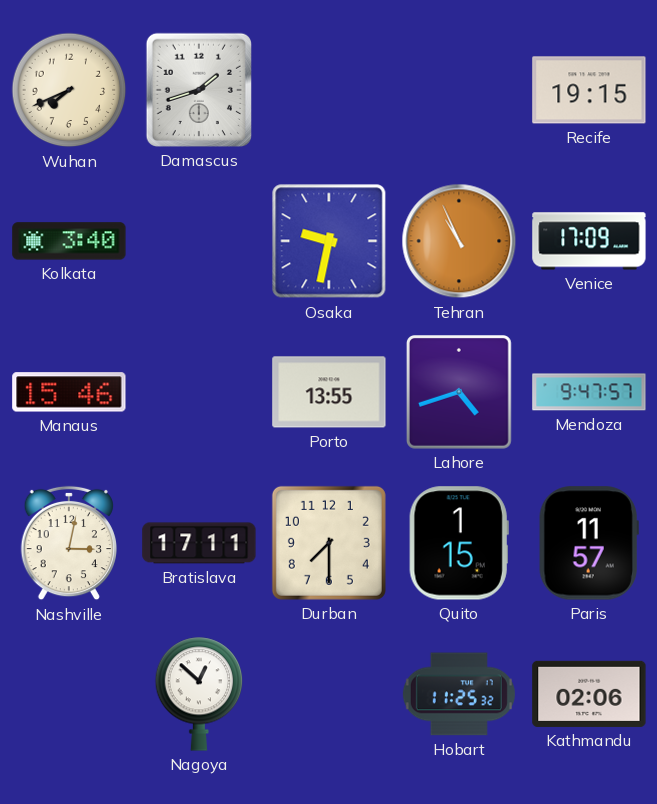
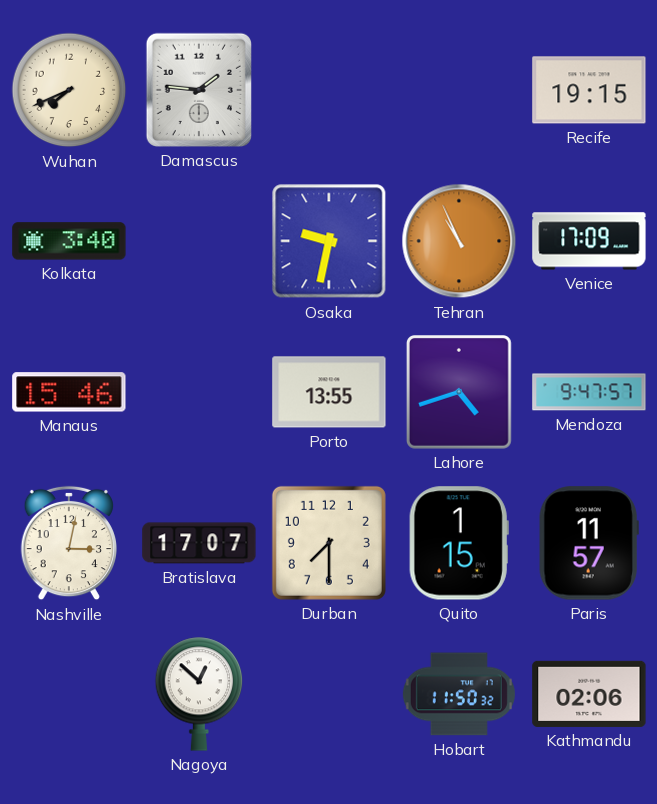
Damascus: 1:42 -> 1:46
Bratislava: 17:11 -> 17:07
Hobart: 11:25 -> 11:50
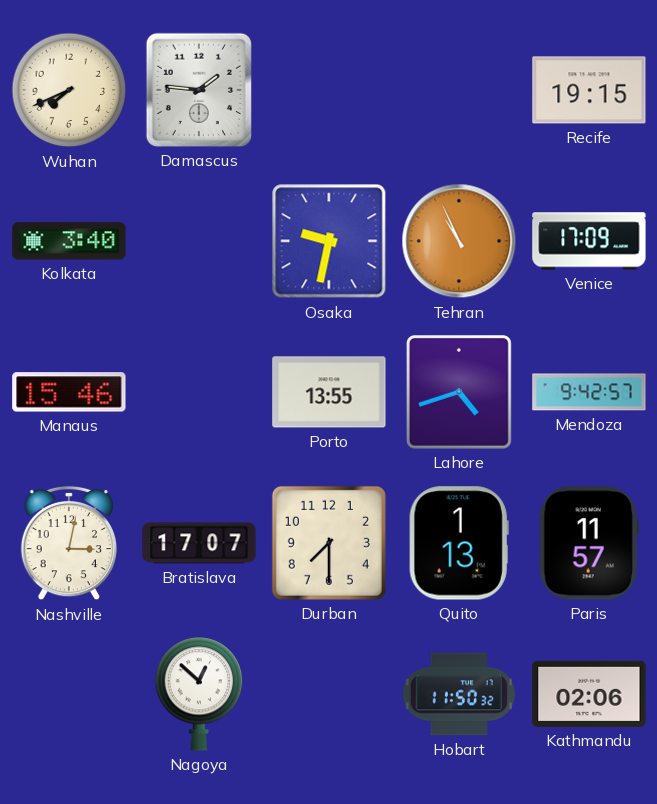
Mendoza: 9:47 -> 9:42
Quito: 1:15 -> 1:13
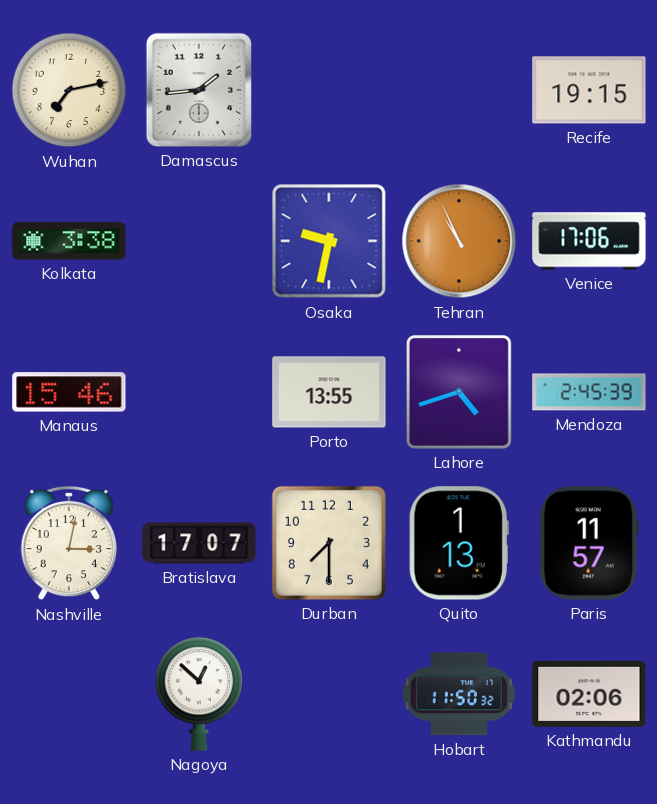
Wuhan: 7:41 -> 7:13
Damascus: 1:46 -> 1:44
Kolkata: 3:40 -> 3:38
Venice: 17:09 -> 17:06
Mendoza: 9:42 -> 2:45
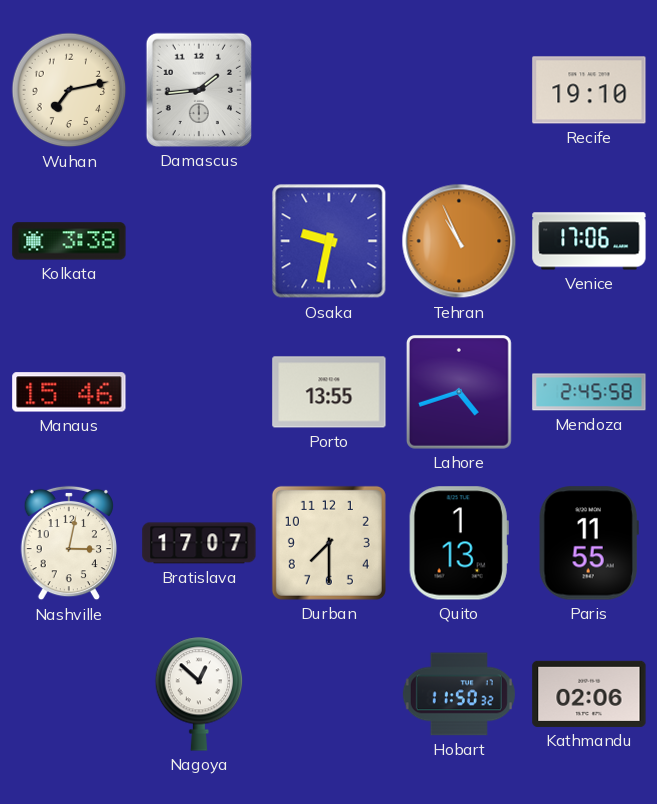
Recife: 19:15 -> 19:10
Mendoza: 2:45:39 -> 2:45:58
Paris: 11:57 -> 11:55
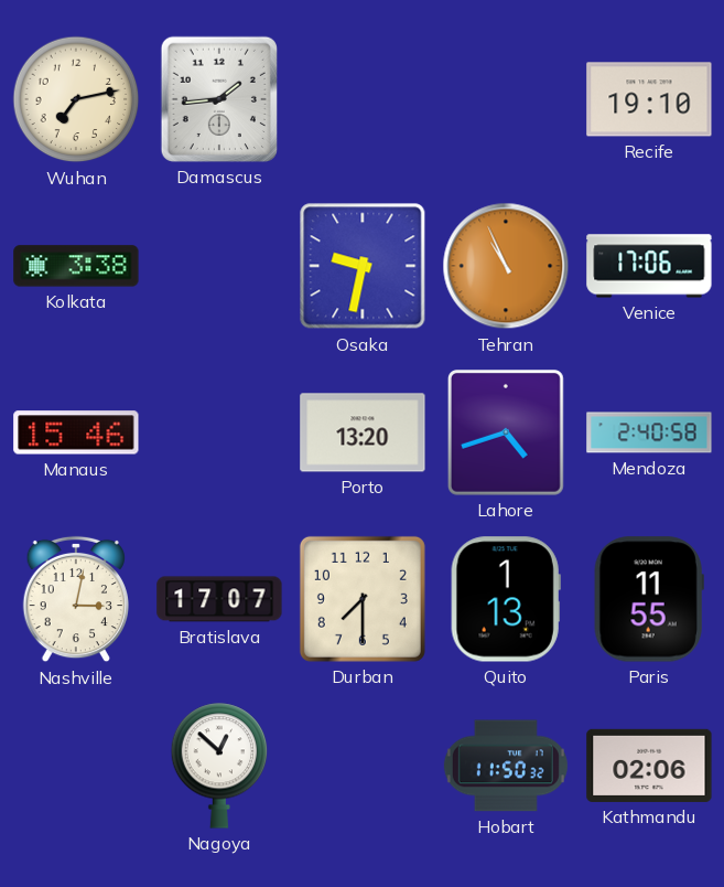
Porto: 13:55 -> 13:20
Mendoza: 2:45 -> 2:40
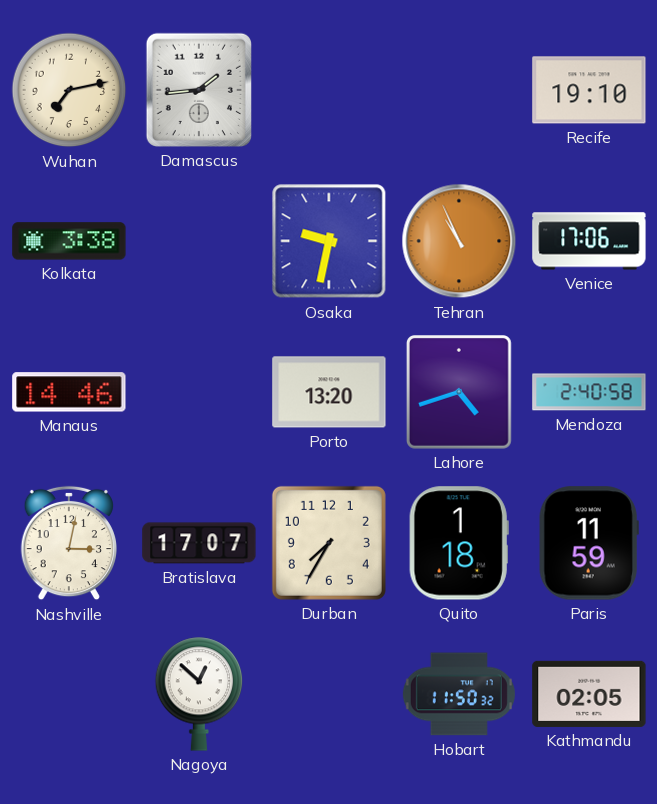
Manaus: 15:46 -> 14:46
Durban: 7:30 -> 7:35
Quito: 1:13 -> 1:18
Paris: 11:55 -> 11:59
Kathmandu: 02:06 -> 02:05
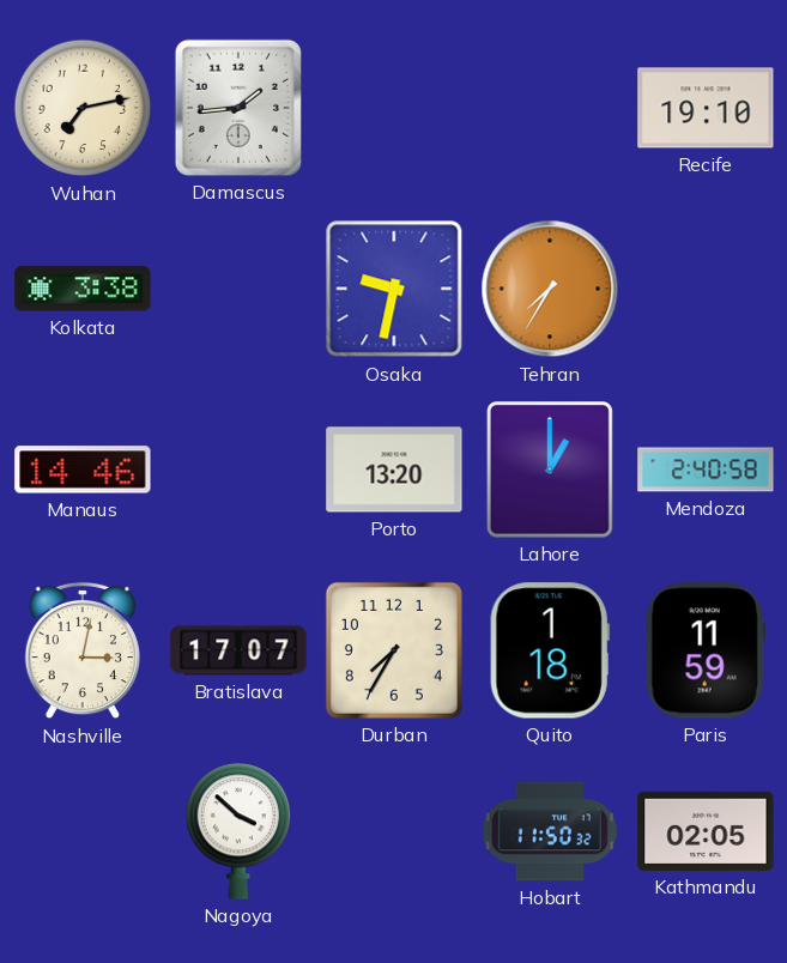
Tehran: 10:56 -> 7:35
Venice: 17:06 -> none
Lahore: 4:42 -> 1:00
Nagoya: 12:52 -> 3:52
